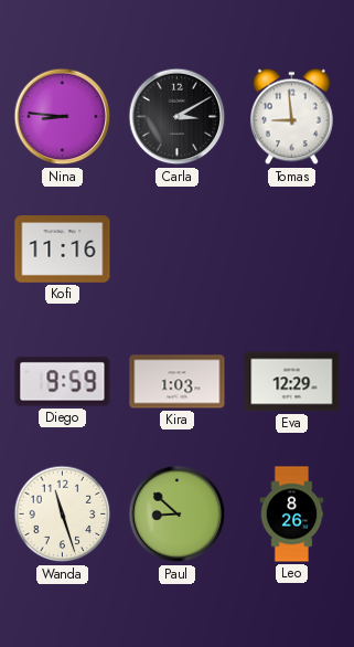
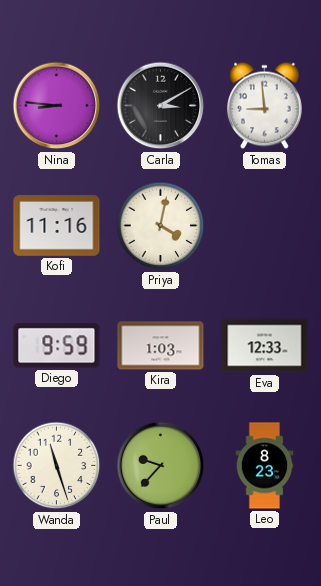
Priya: none -> 4:02
Eva: 12:29 -> 12:33
Paul: 8:52 -> 9:37
Leo: 8:26 -> 8:23
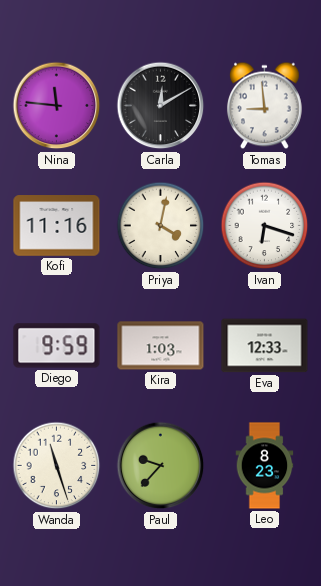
Nina: 8:46 -> 11:46
Carla: 3:10 -> 12:10
Ivan: none -> 6:18
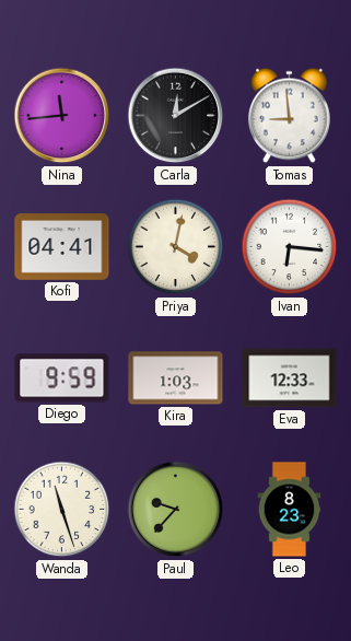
Nina: 11:46 -> 11:44
Kofi: 11:16 -> 04:41
Ivan: 6:18 -> 6:16
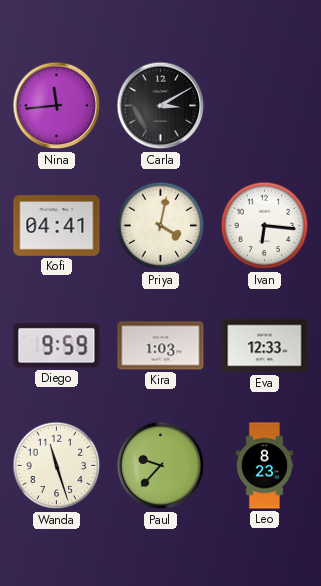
Carla: 12:10 -> 3:10
Tomas: 8:59 -> none
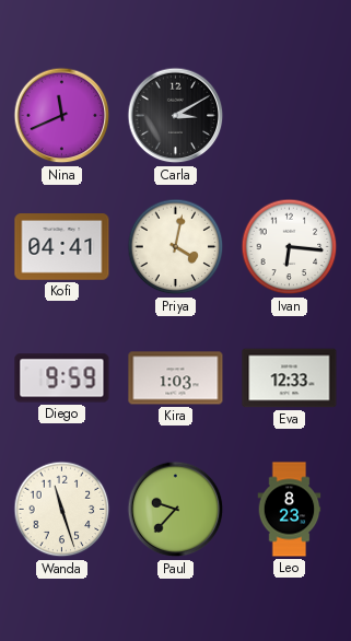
Nina: 11:44 -> 11:41
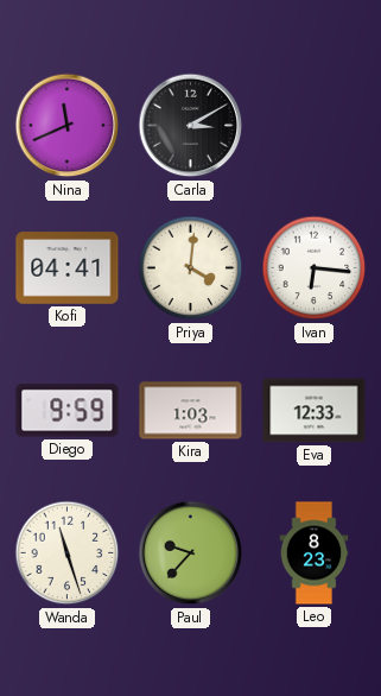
Priya: 4:02 -> 4:01
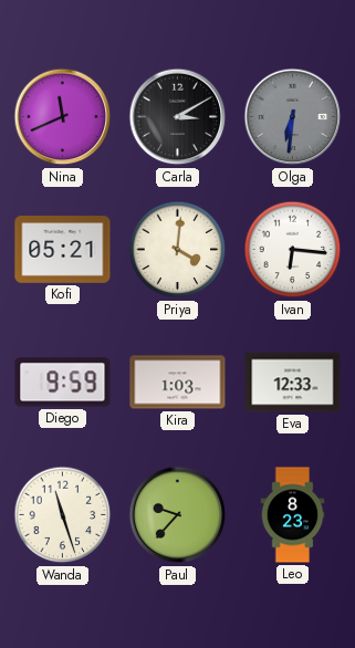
Olga: none -> 6:31
Kofi: 04:41 -> 05:21
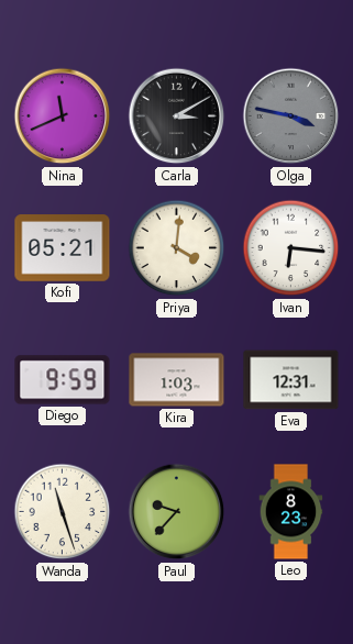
Olga: 6:31 -> 3:47
Eva: 12:33 -> 12:31
